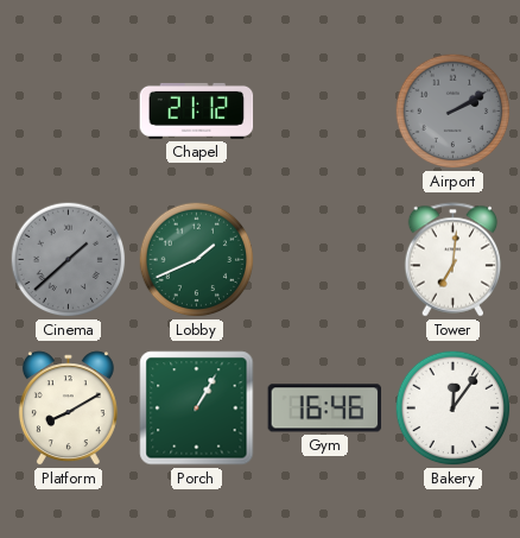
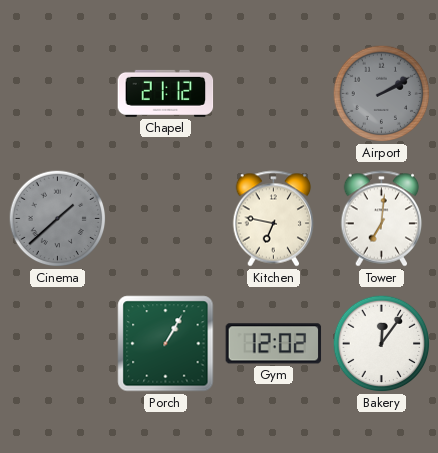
Lobby: 1:41 -> none
Kitchen: none -> 6:47
Platform: 8:10 -> none
Gym: 16:46 -> 12:02
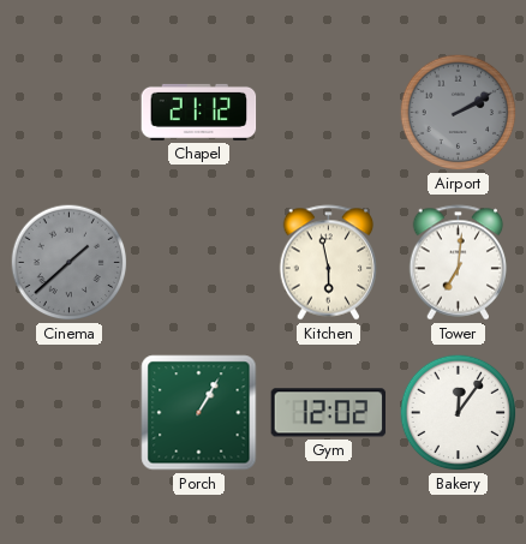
Kitchen: 6:47 -> 5:58
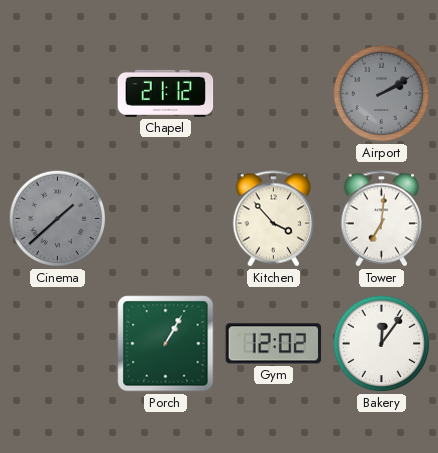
Kitchen: 5:58 -> 3:53
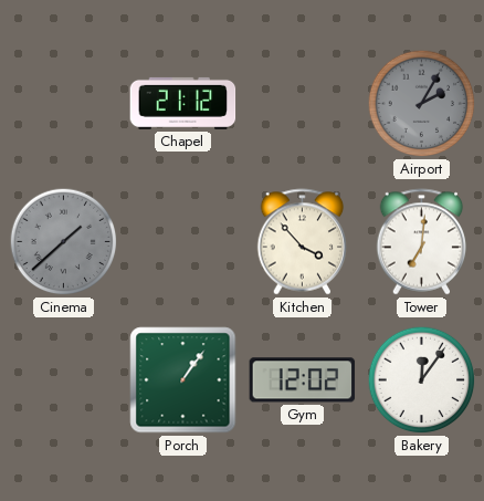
Airport: 2:10 -> 2:05
Porch: 1:05 -> 1:06
